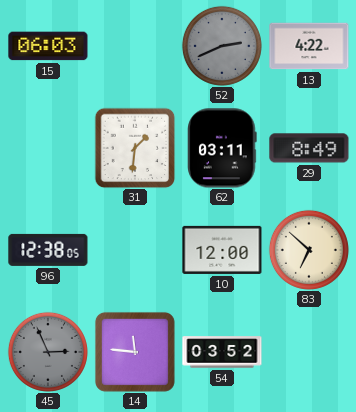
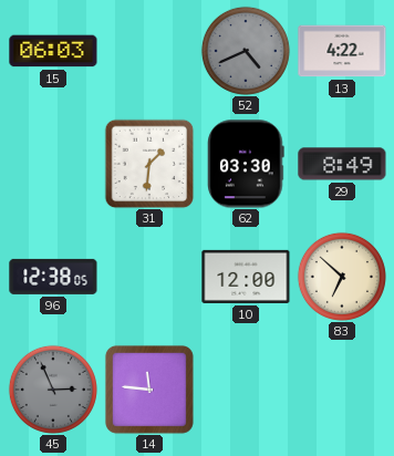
52: 2:41 -> 4:41
62: 03:11 -> 03:30
54: 03:52 -> none
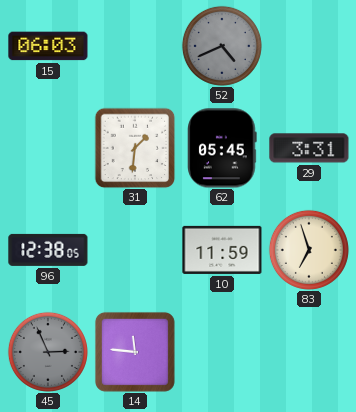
13: 4:22 -> none
62: 03:30 -> 05:45
29: 8:49 -> 3:31
10: 12:00 -> 11:59
83: 6:52 -> 6:57
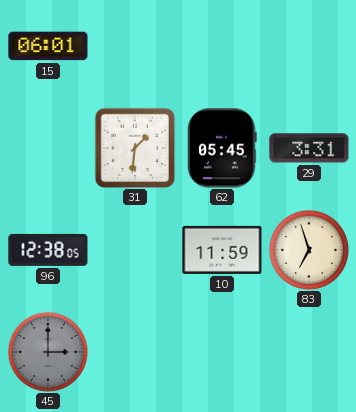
15: 06:03 -> 06:01
52: 4:41 -> none
45: 2:56 -> 3:00
14: 11:46 -> none
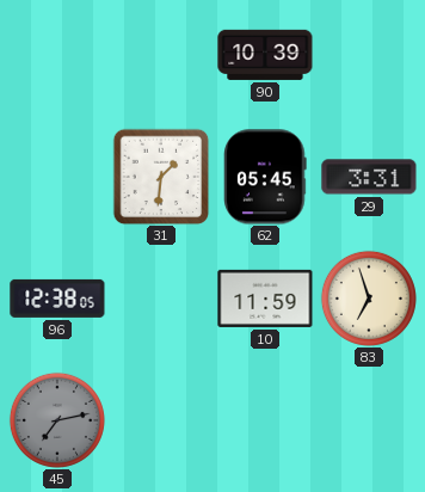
15: 06:01 -> none
90: none -> 10:39
45: 3:00 -> 7:13
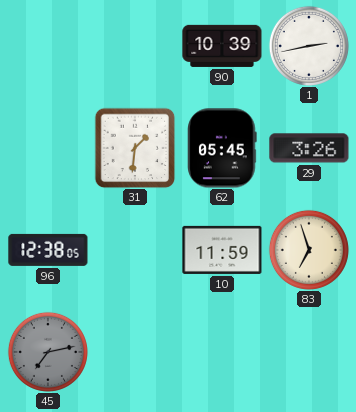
1: none -> 2:43
29: 3:31 -> 3:26
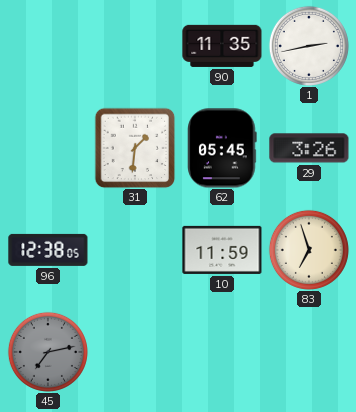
90: 10:39 -> 11:35
